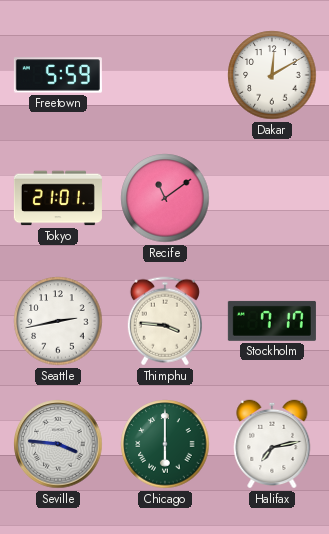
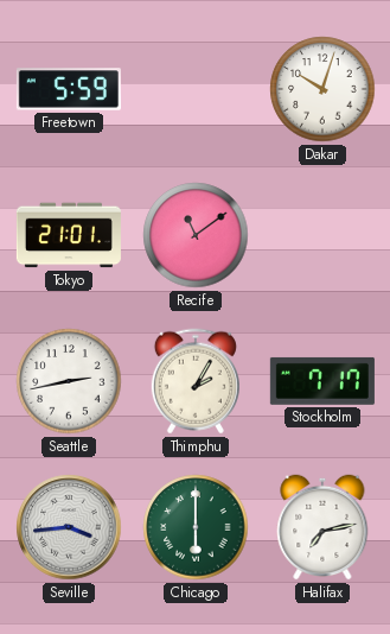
Dakar: 12:10 -> 10:03
Thimphu: 3:46 -> 2:05
Seville: 3:46 -> 3:44
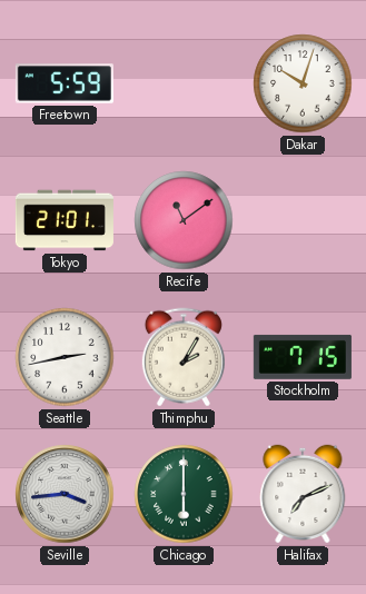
Stockholm: 7:17 -> 7:15
Halifax: 7:13 -> 7:11
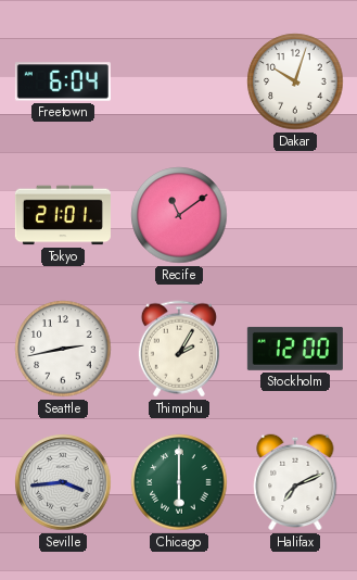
Freetown: 5:59 -> 6:04
Stockholm: 7:15 -> 12:00
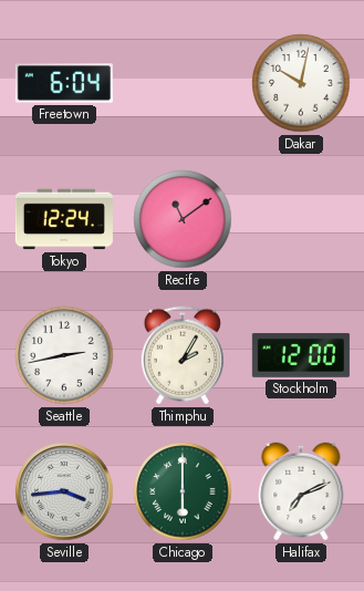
Dakar: 10:03 -> 10:02
Tokyo: 21:01 -> 12:24
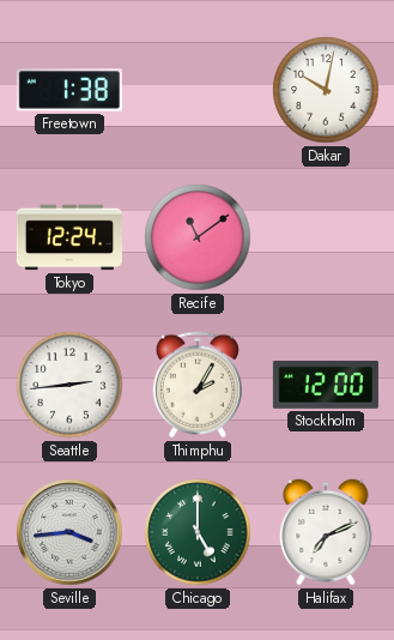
Freetown: 6:04 -> 1:38
Seattle: 2:43 -> 2:44
Chicago: 6:00 -> 5:00
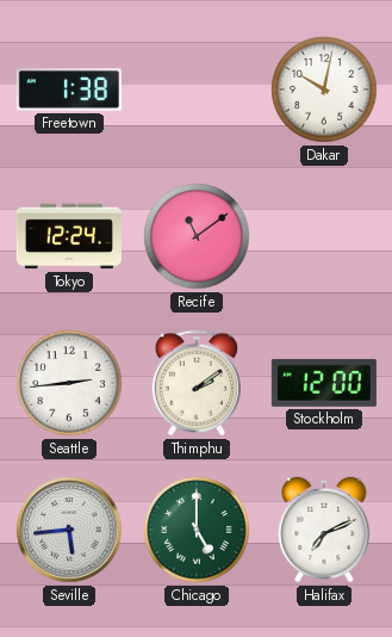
Thimphu: 2:05 -> 2:09
Seville: 3:44 -> 5:44
